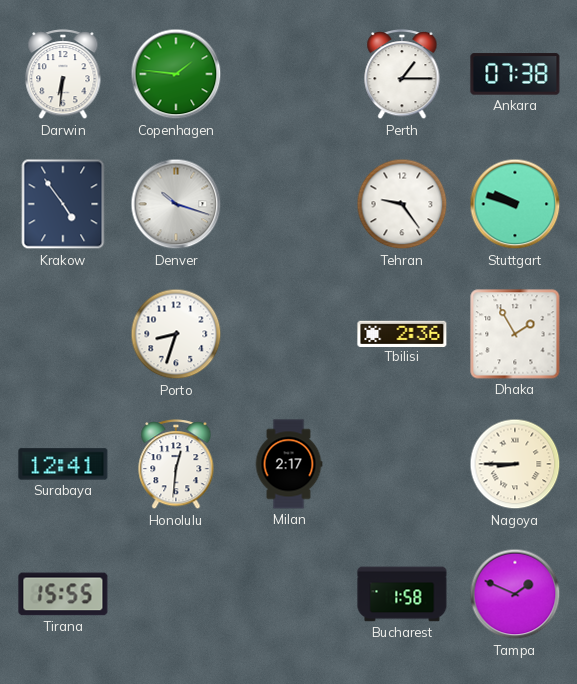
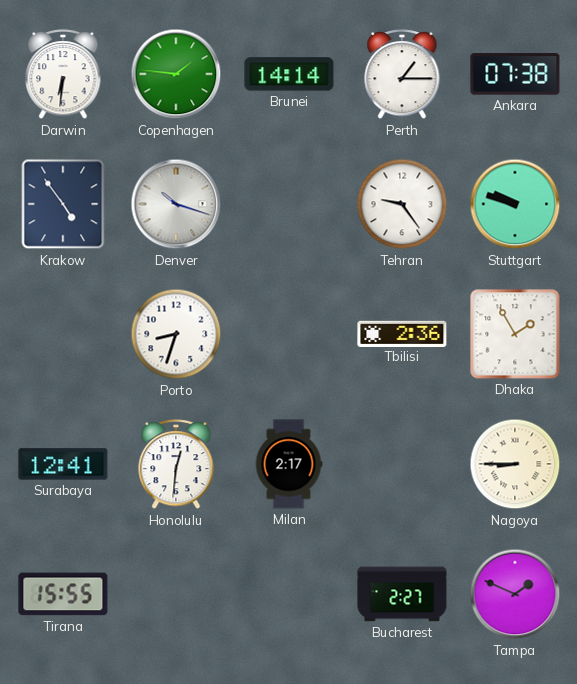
Brunei: none -> 14:14
Bucharest: 1:58 -> 2:27
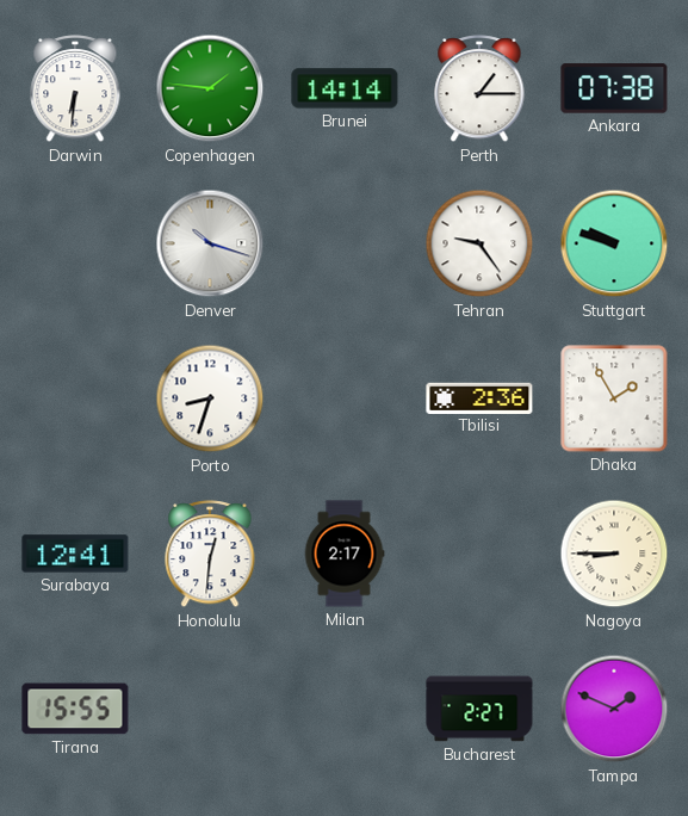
Krakow: 4:54 -> none
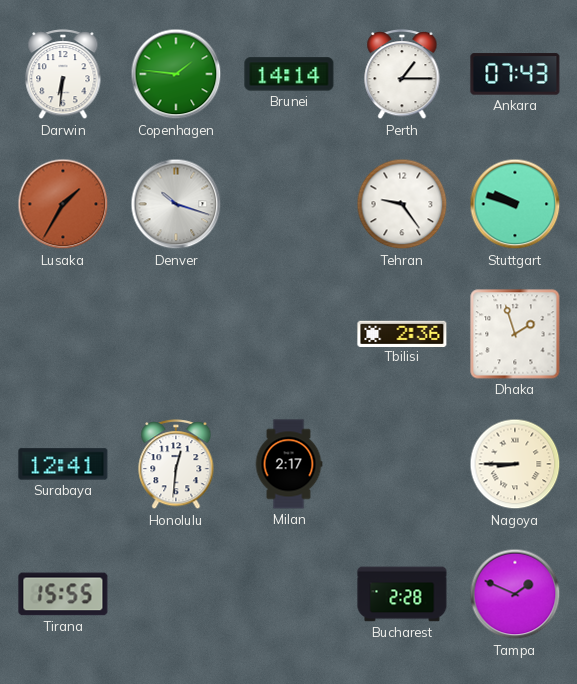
Ankara: 07:38 -> 07:43
Lusaka: none -> 1:35
Porto: 8:33 -> none
Dhaka: 1:55 -> 1:57
Bucharest: 2:27 -> 2:28
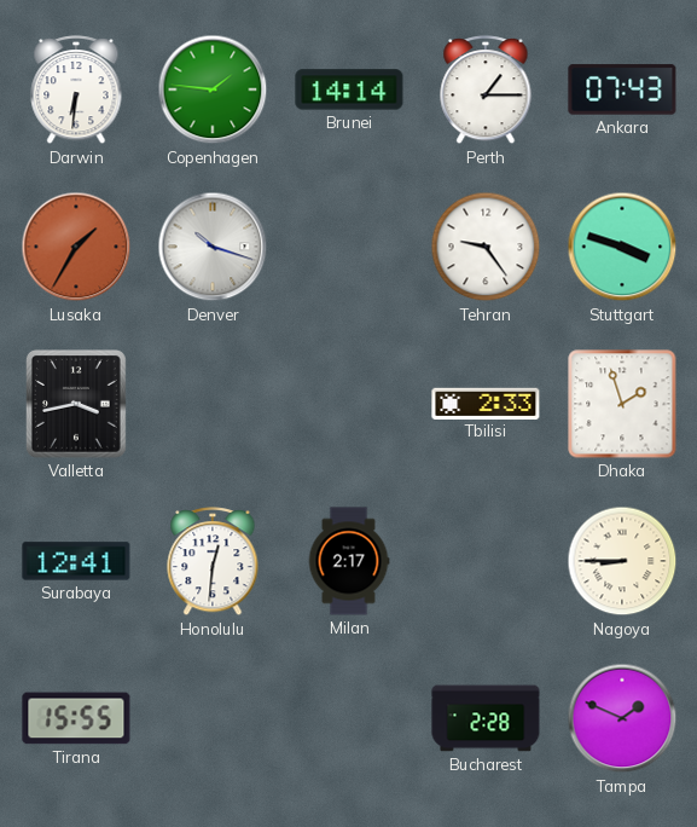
Stuttgart: 9:48 -> 3:48
Valletta: none -> 3:43
Tbilisi: 2:36 -> 2:33
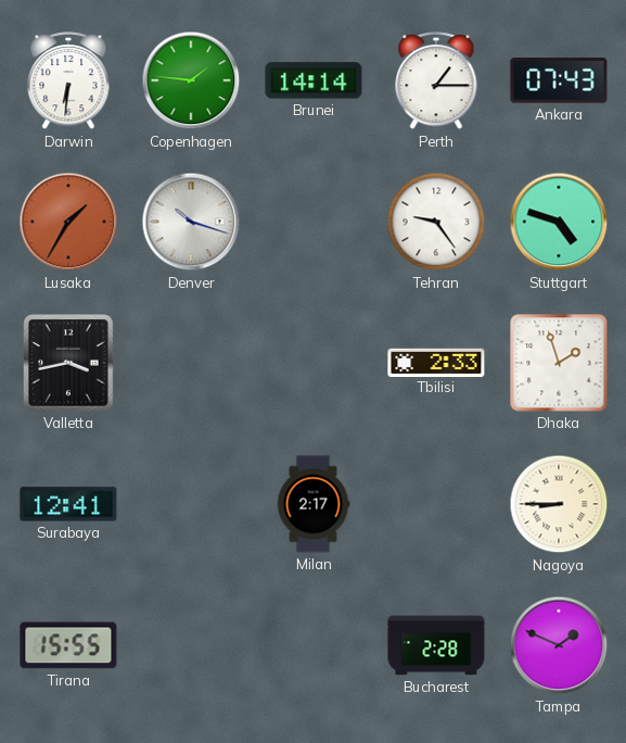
Stuttgart: 3:48 -> 4:48
Honolulu: 12:31 -> none
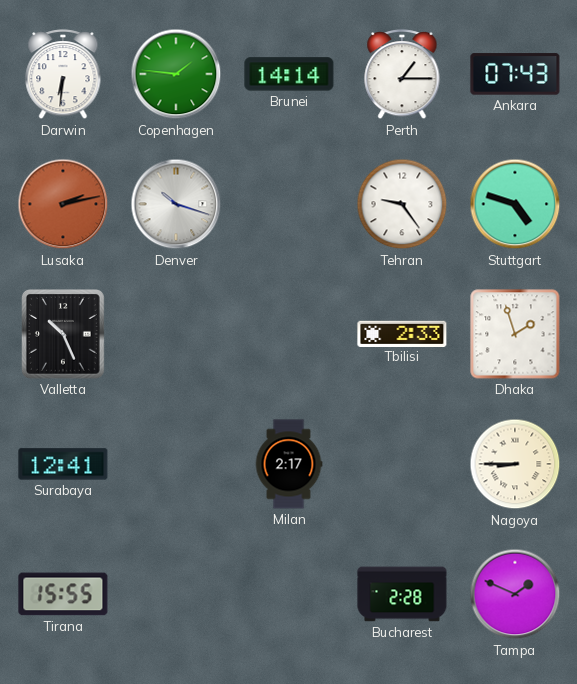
Lusaka: 1:35 -> 2:13
Valletta: 3:43 -> 10:26
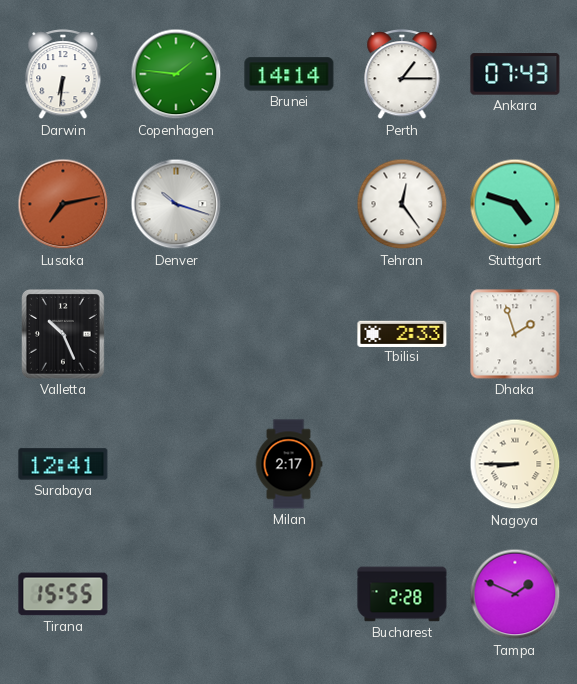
Lusaka: 2:13 -> 7:13
Tehran: 9:24 -> 12:24
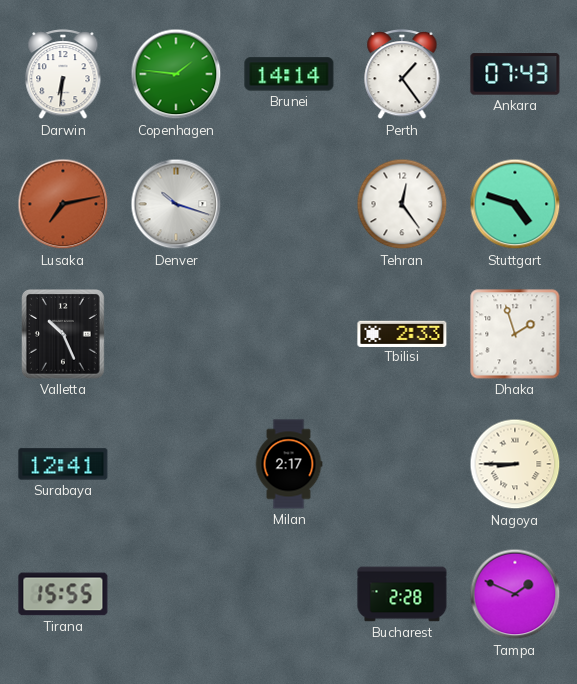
Perth: 1:15 -> 1:24
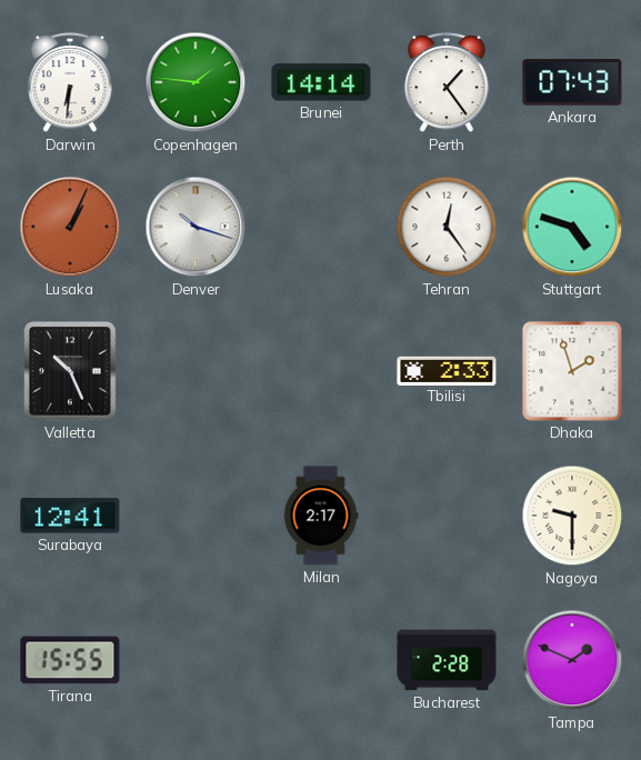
Lusaka: 7:13 -> 1:04
Nagoya: 8:45 -> 9:30
